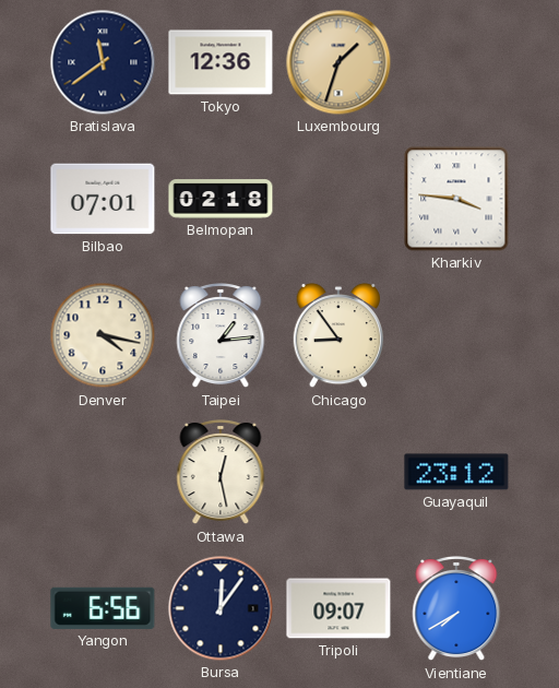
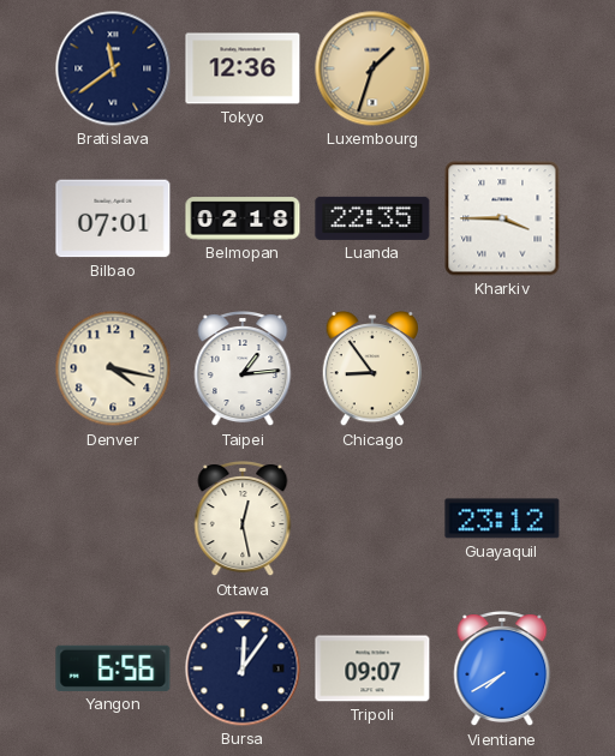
Luanda: none -> 22:35
Kharkiv: 3:46 -> 3:45
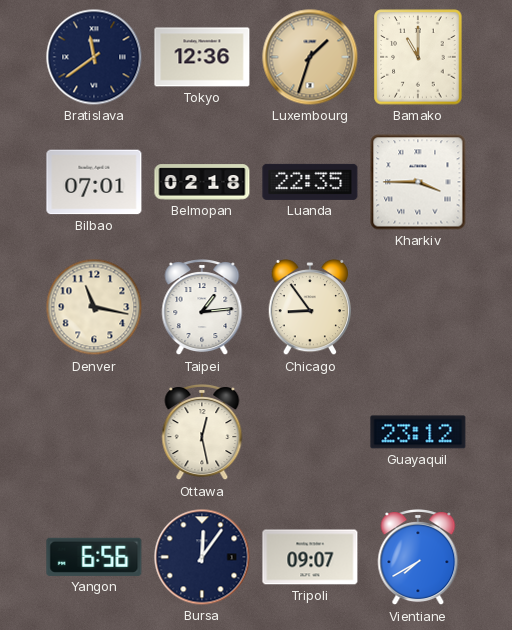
Bamako: none -> 11:00
Denver: 4:17 -> 11:17
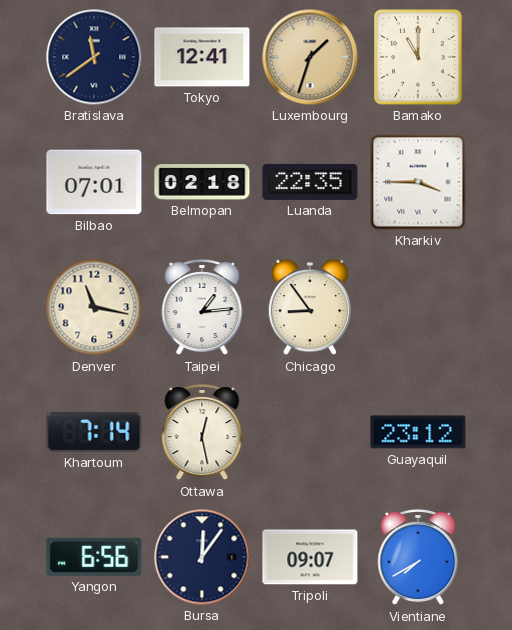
Tokyo: 12:36 -> 12:41
Khartoum: none -> 7:14
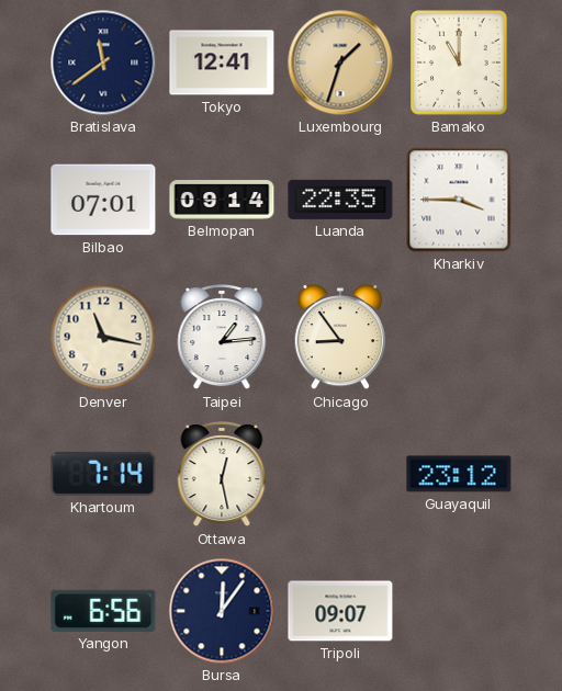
Belmopan: 02:18 -> 09:14
Vientiane: 7:40 -> none
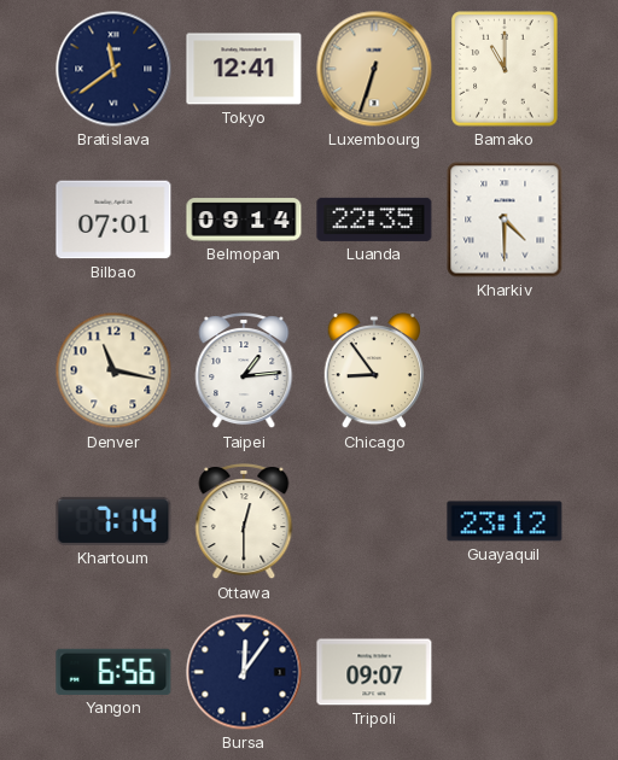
Luxembourg: 1:33 -> 6:33
Kharkiv: 3:45 -> 4:30
Ottawa: 12:28 -> 12:30
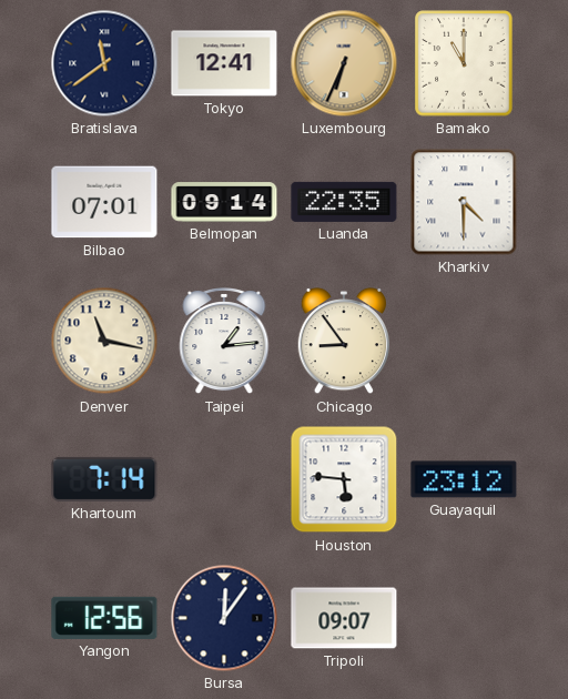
Luxembourg: 6:33 -> 6:34
Ottawa: 12:30 -> none
Houston: none -> 5:46
Yangon: 6:56 -> 12:56
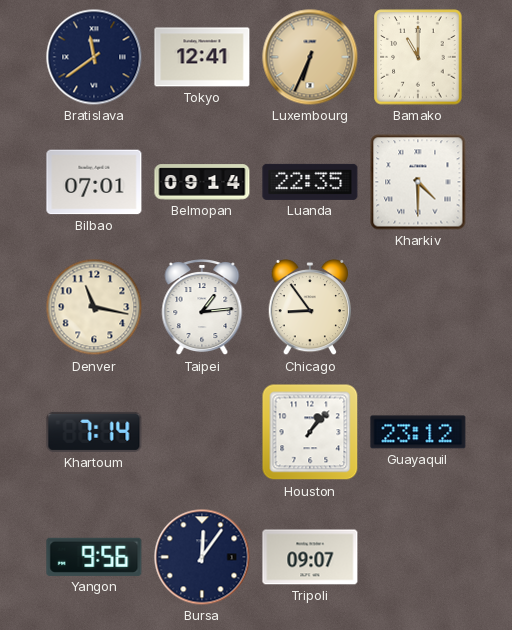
Houston: 5:46 -> 1:07
Yangon: 12:56 -> 9:56
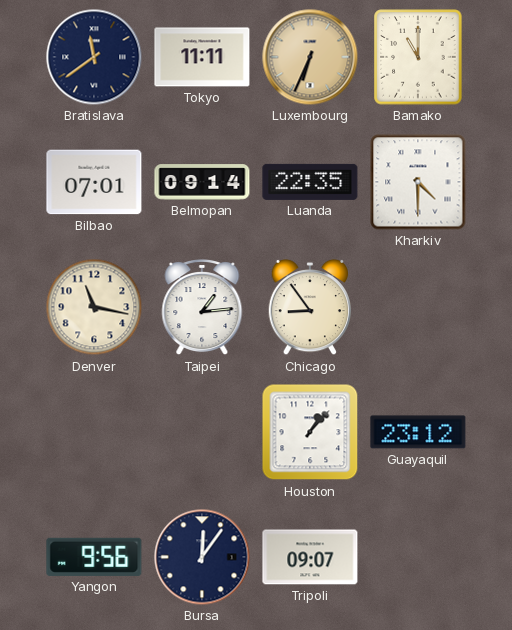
Tokyo: 12:41 -> 11:11
Khartoum: 7:14 -> none
